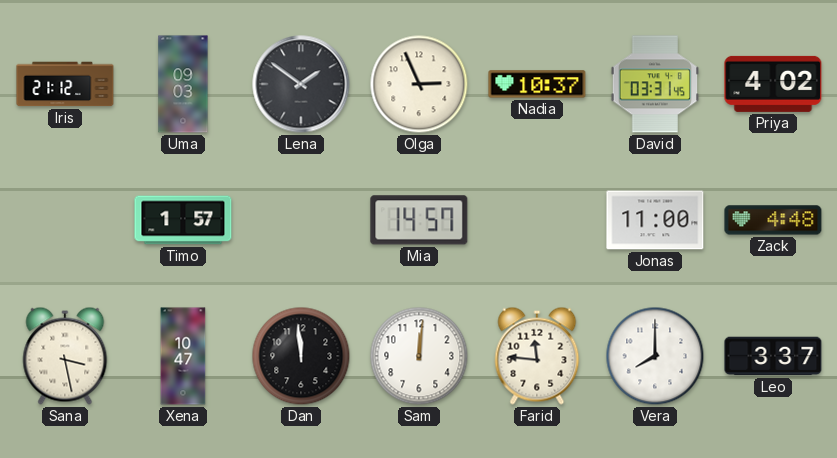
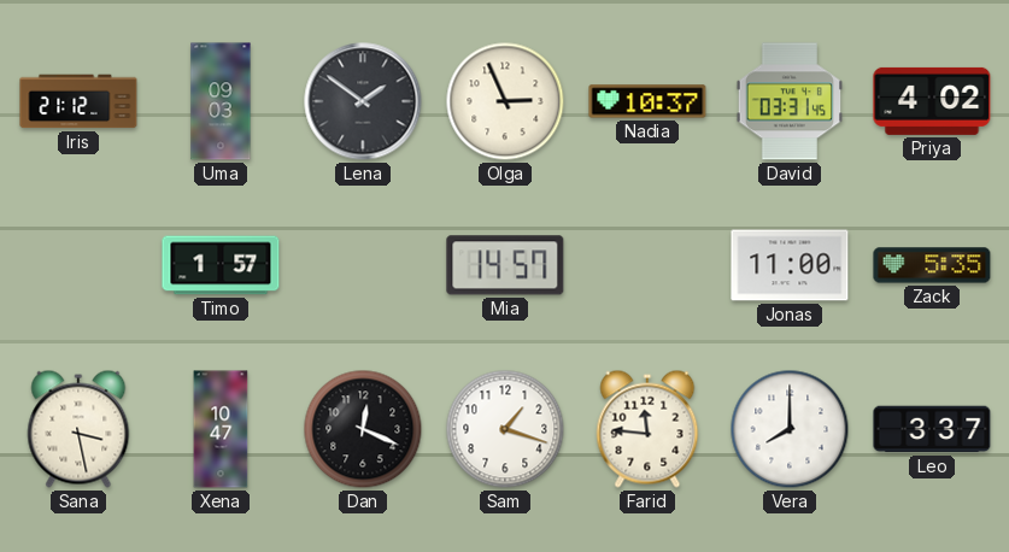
Zack: 4:48 -> 5:35
Dan: 11:59 -> 12:19
Sam: 12:01 -> 1:18
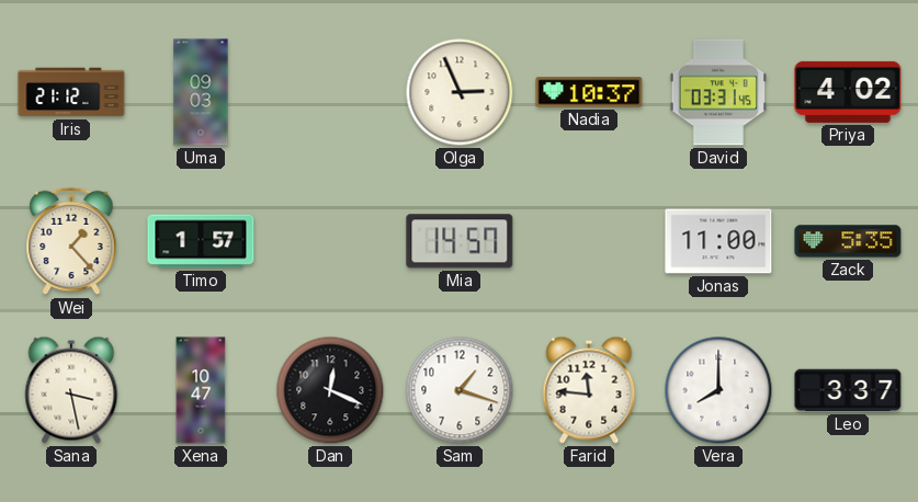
Lena: 1:51 -> none
Wei: none -> 1:23
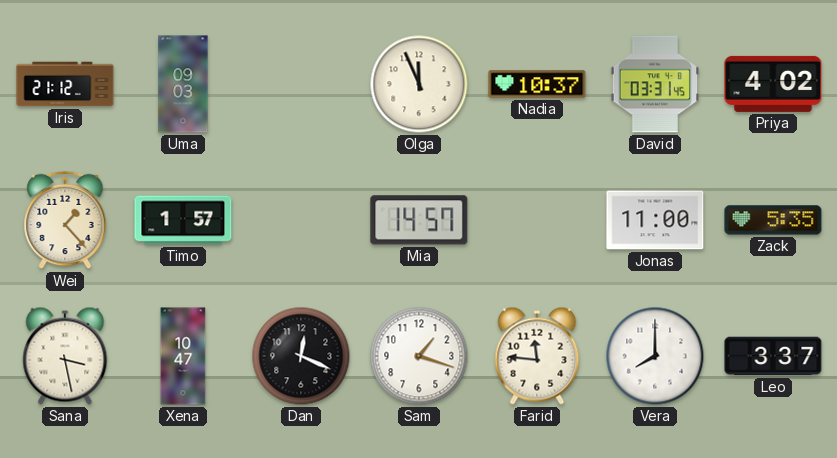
Olga: 2:56 -> 11:56
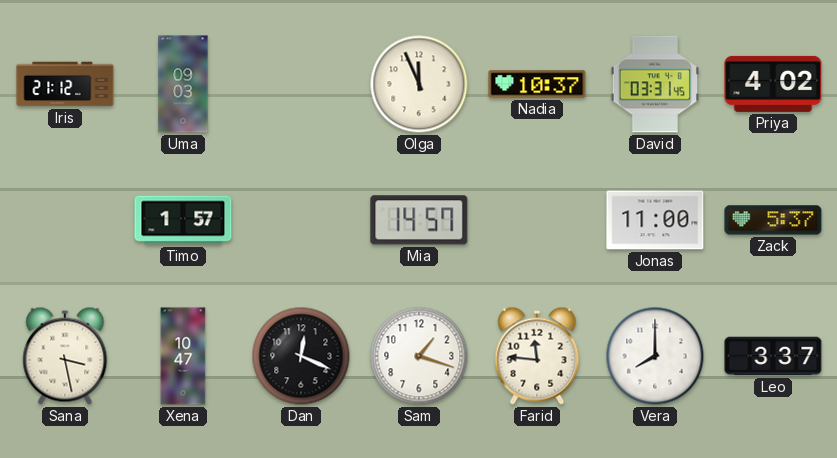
Wei: 1:23 -> none
Zack: 5:35 -> 5:37
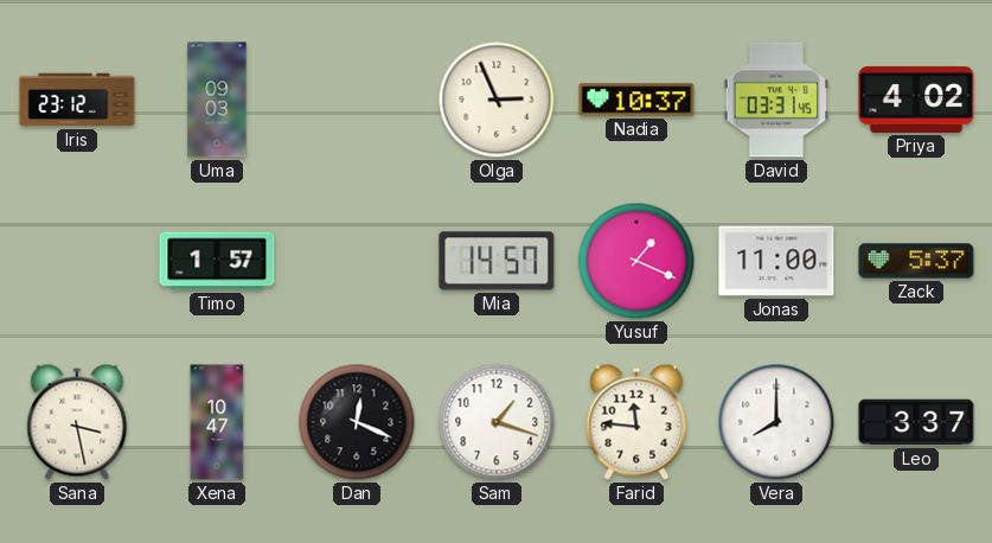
Iris: 21:12 -> 23:12
Olga: 11:56 -> 2:56
Yusuf: none -> 1:19
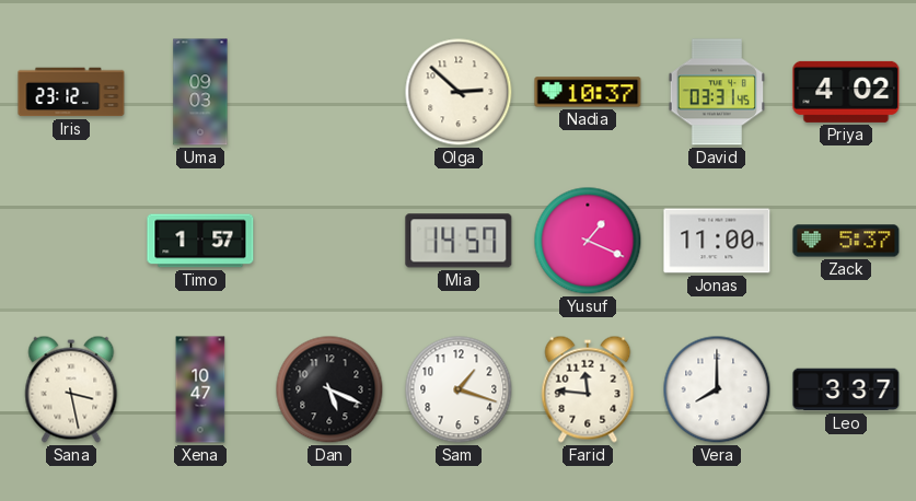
Olga: 2:56 -> 2:52
Dan: 12:19 -> 5:19
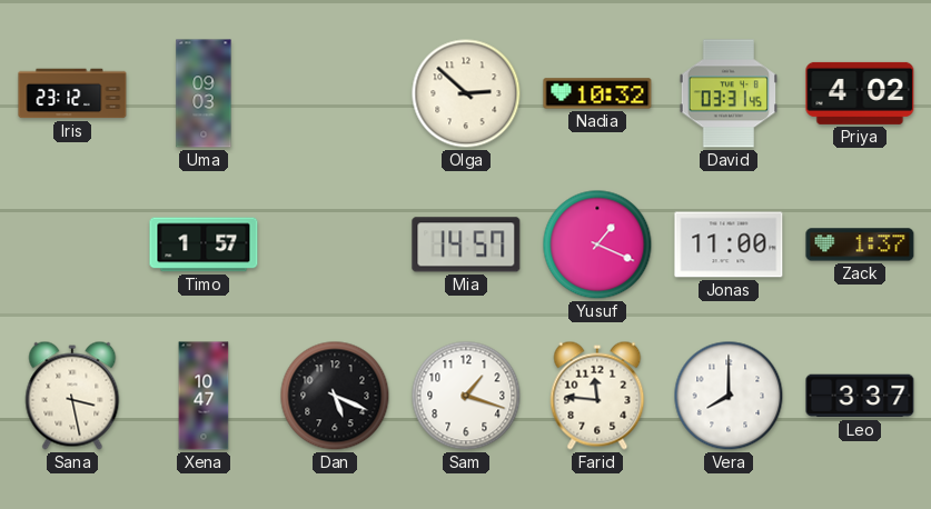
Nadia: 10:37 -> 10:32
Zack: 5:37 -> 1:37
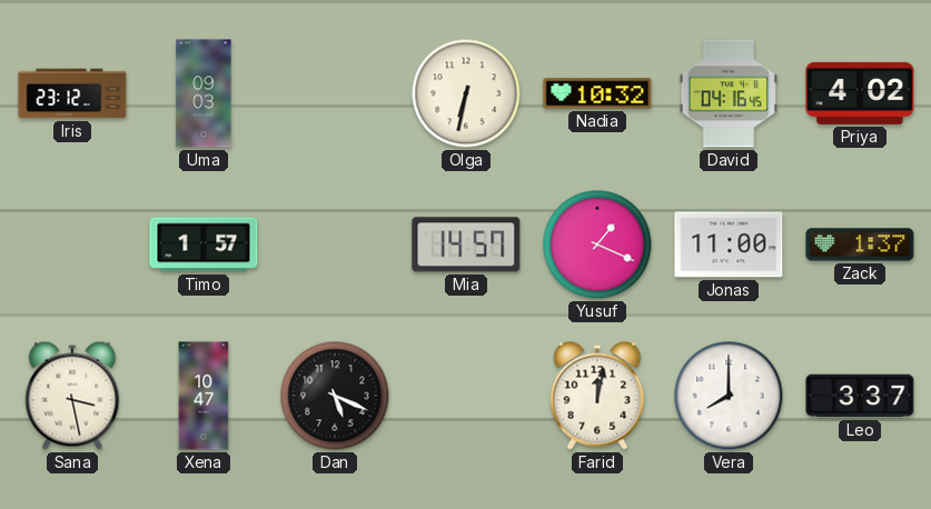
Olga: 2:52 -> 6:32
David: 03:31 -> 04:16
Sam: 1:18 -> none
Farid: 11:46 -> 12:02
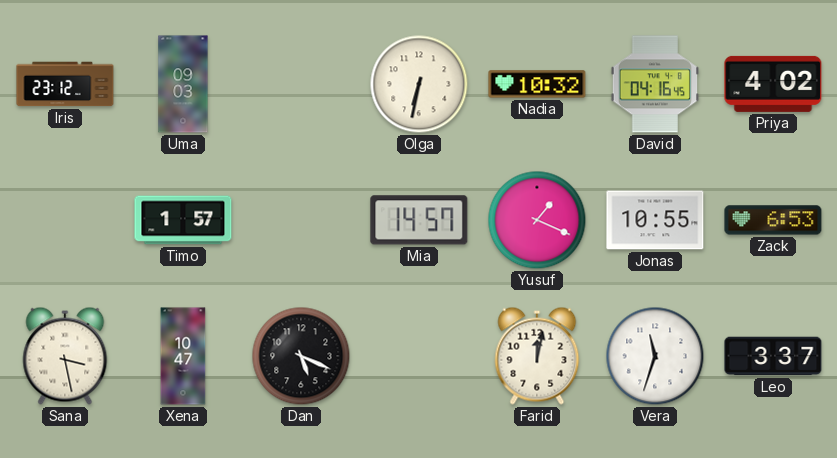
Jonas: 11:00 -> 10:55
Zack: 1:37 -> 6:53
Vera: 8:00 -> 11:33
